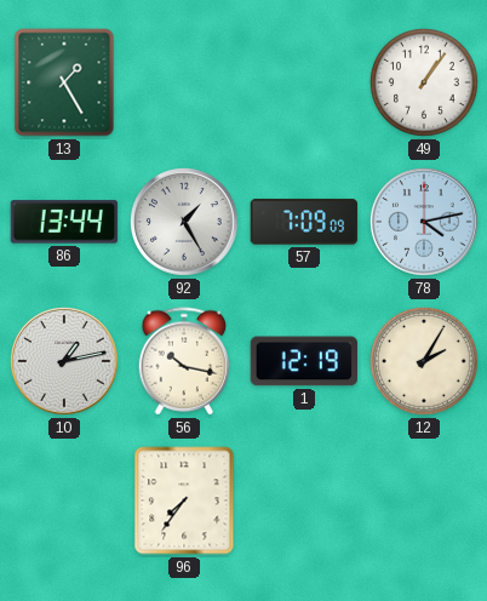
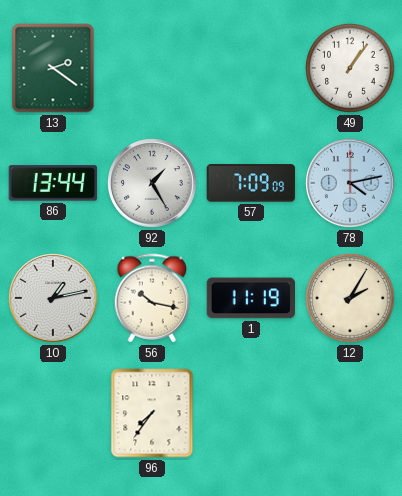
13: 1:25 -> 2:21
1: 12:19 -> 11:19
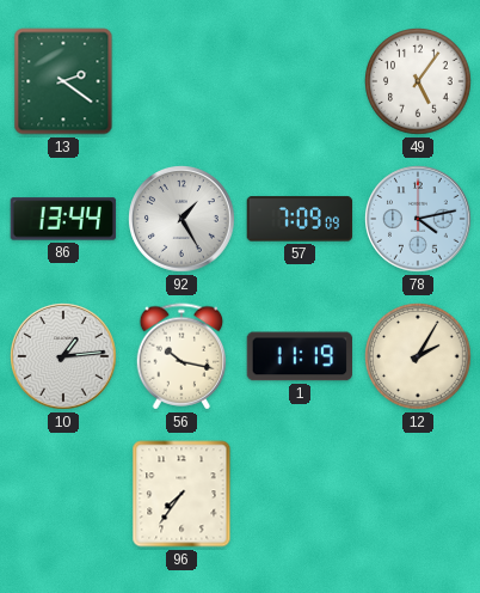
49: 1:06 -> 5:06
10: 1:13 -> 1:14
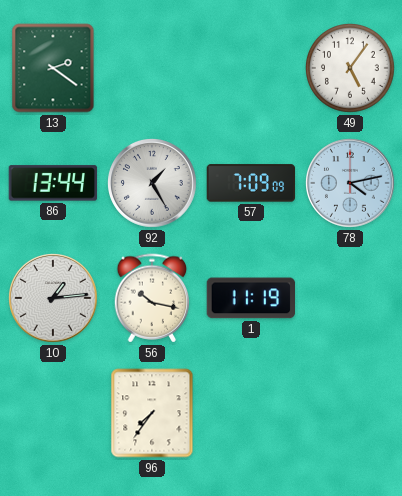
12: 2:05 -> none
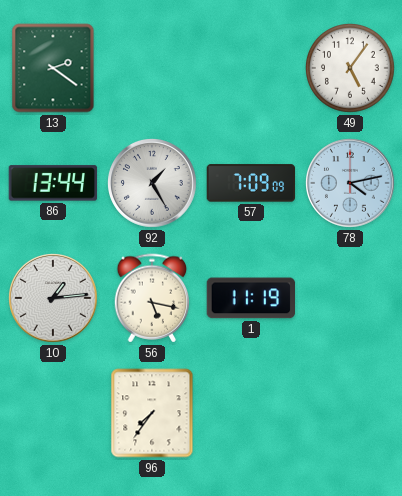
56: 10:17 -> 5:17
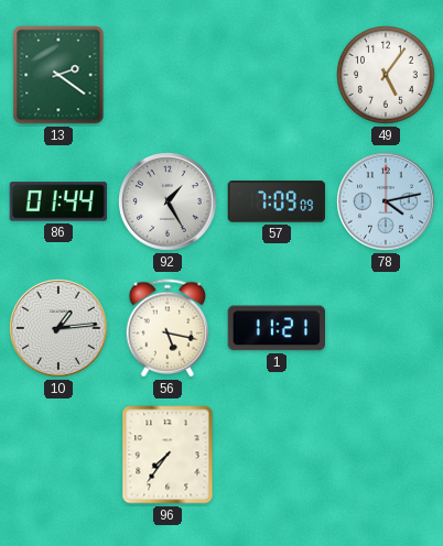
86: 13:44 -> 01:44
1: 11:19 -> 11:21
